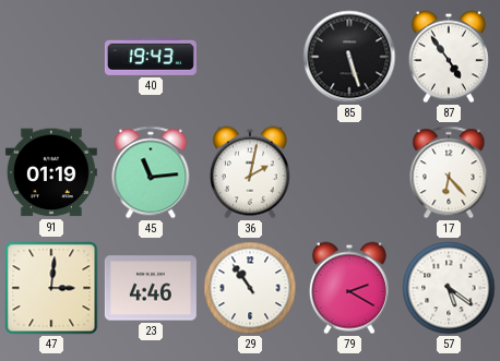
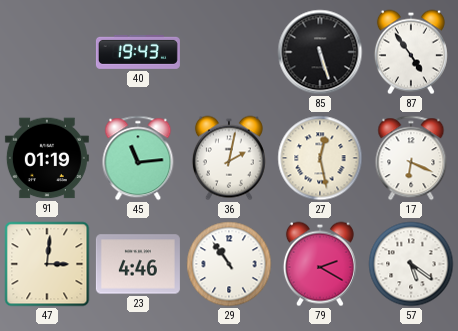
27: none -> 12:28
17: 6:23 -> 6:19
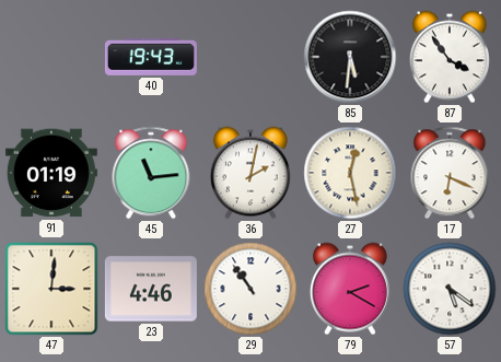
85: 5:27 -> 5:31
87: 4:54 -> 3:54
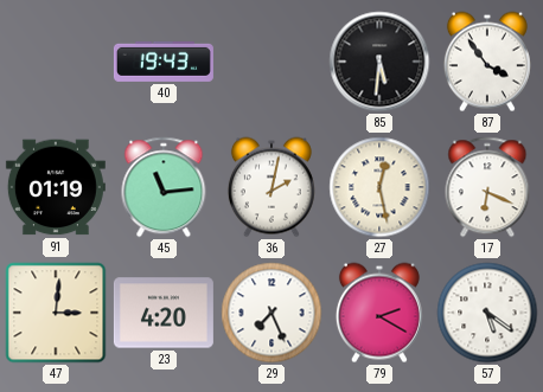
23: 4:46 -> 4:20
29: 10:54 -> 7:26
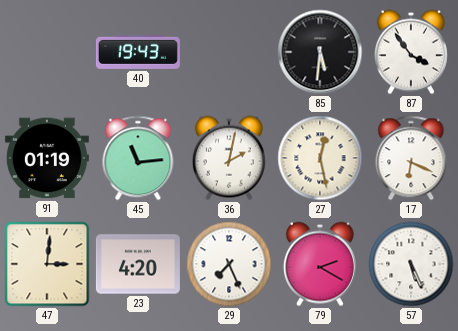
57: 5:21 -> 5:26
